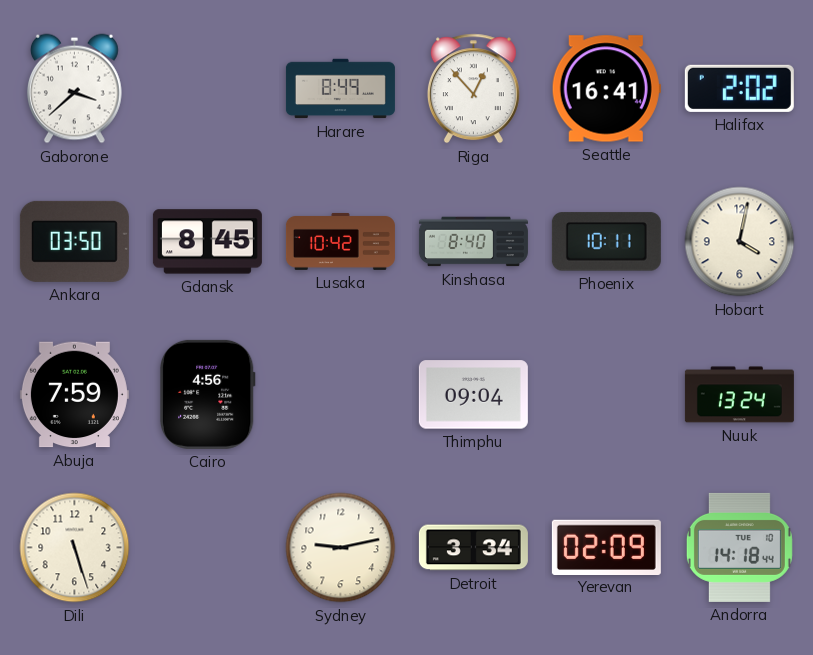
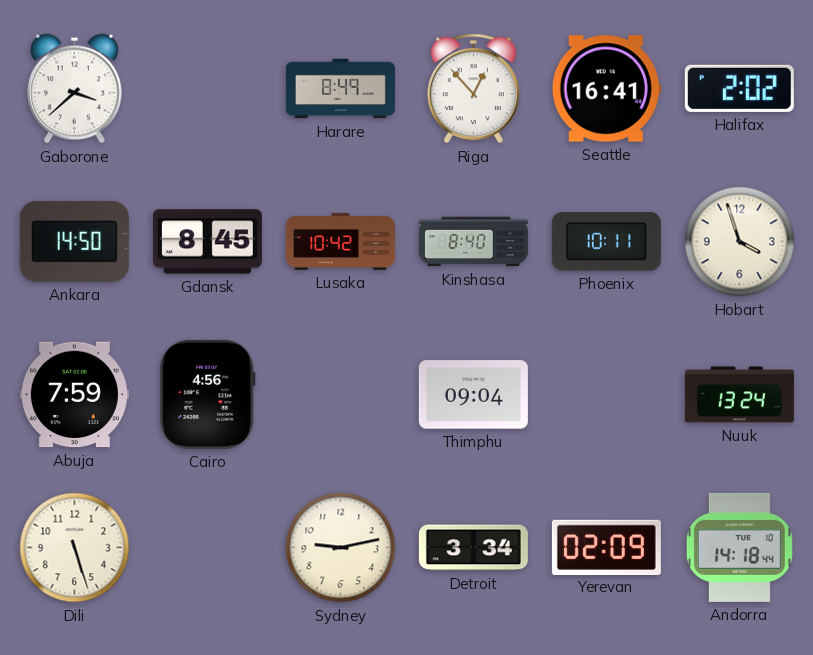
Ankara: 03:50 -> 14:50
Hobart: 4:02 -> 3:57
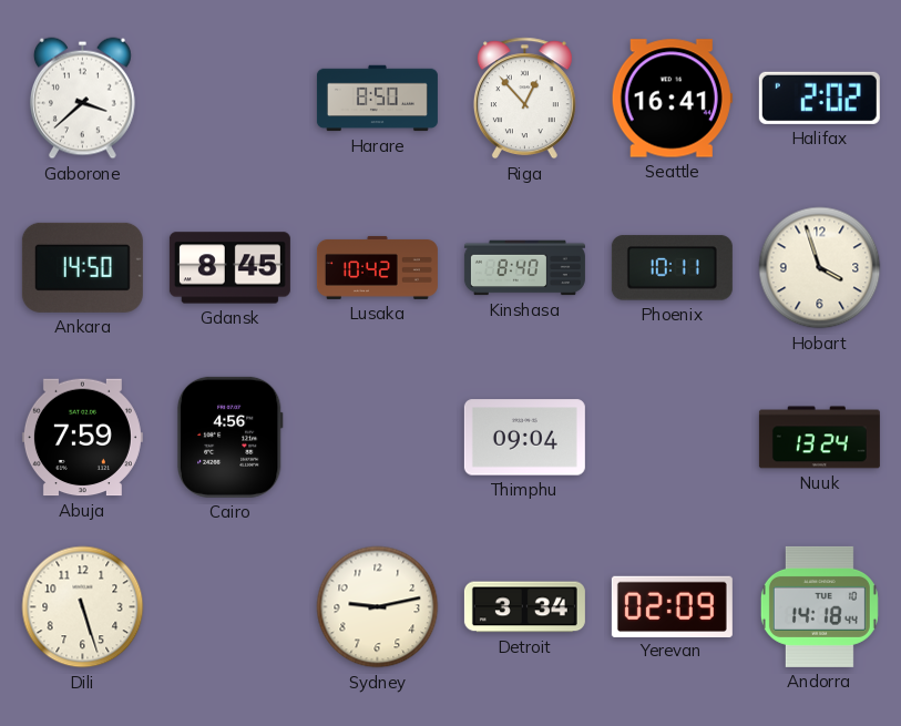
Harare: 8:49 -> 8:50
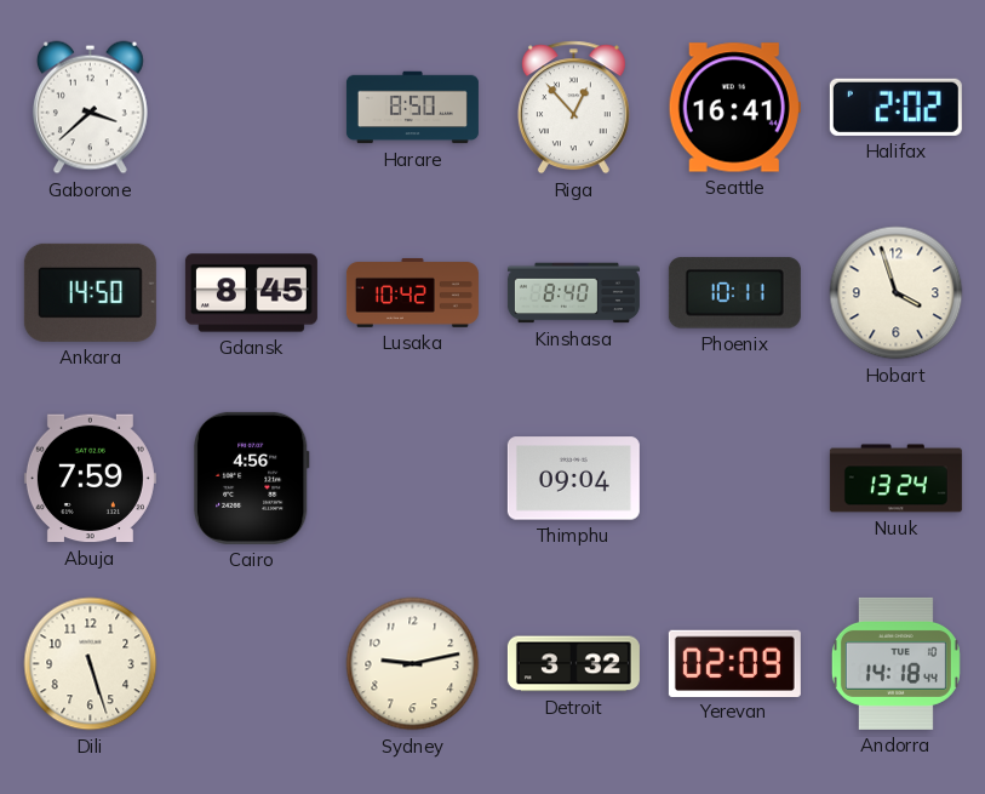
Detroit: 3:34 -> 3:32
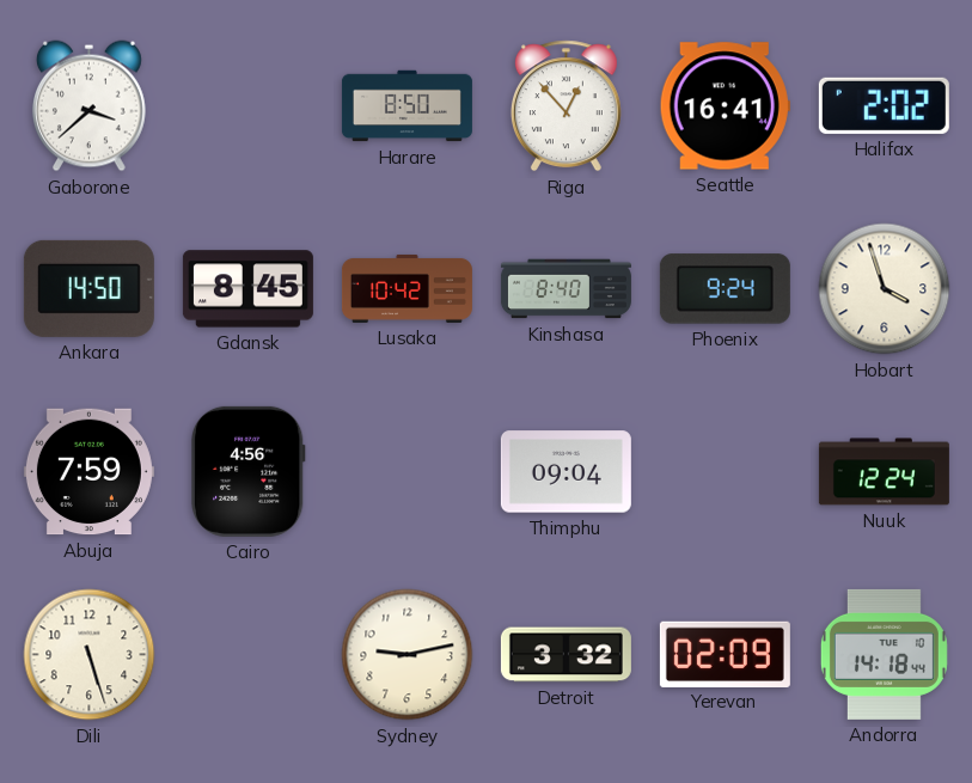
Phoenix: 10:11 -> 9:24
Nuuk: 13:24 -> 12:24
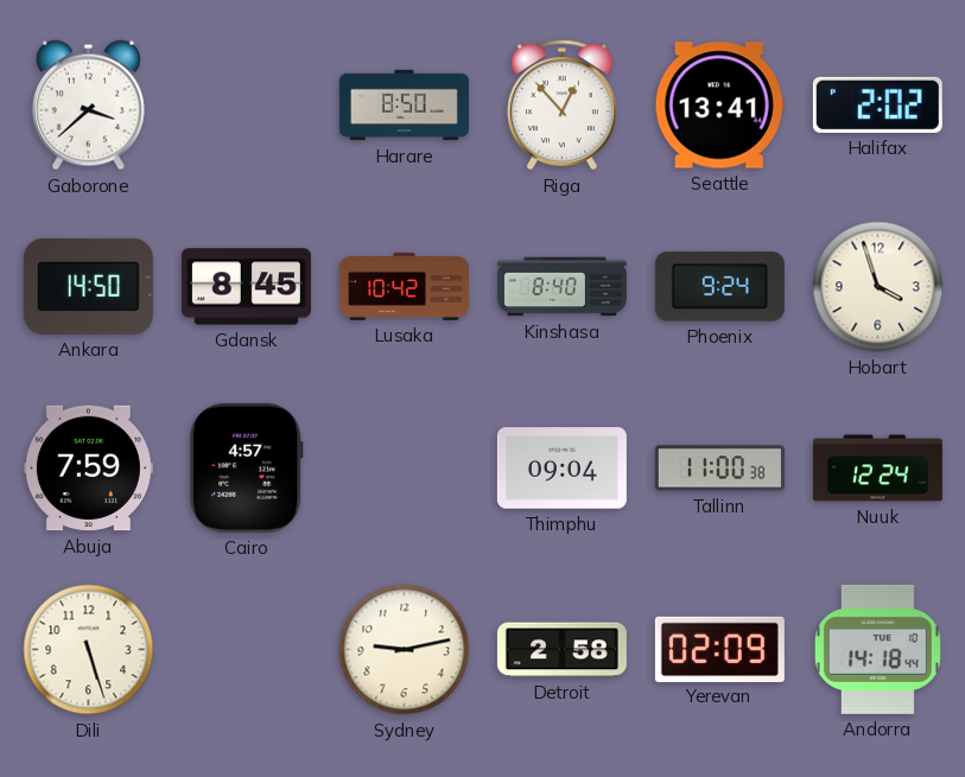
Seattle: 16:41 -> 13:41
Cairo: 4:56 -> 4:57
Tallinn: none -> 11:00
Detroit: 3:32 -> 2:58
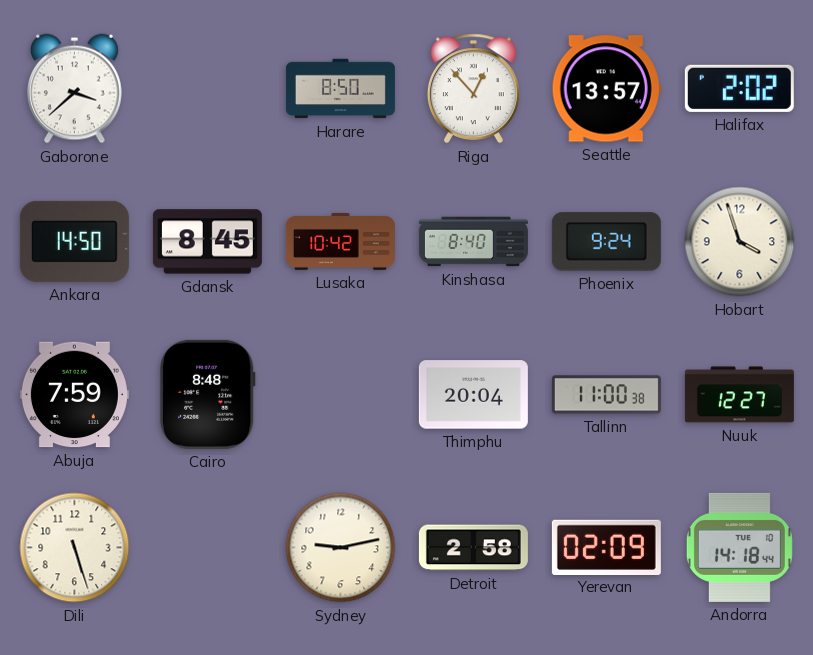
Seattle: 13:41 -> 13:57
Cairo: 4:57 -> 8:48
Thimphu: 09:04 -> 20:04
Nuuk: 12:24 -> 12:27
